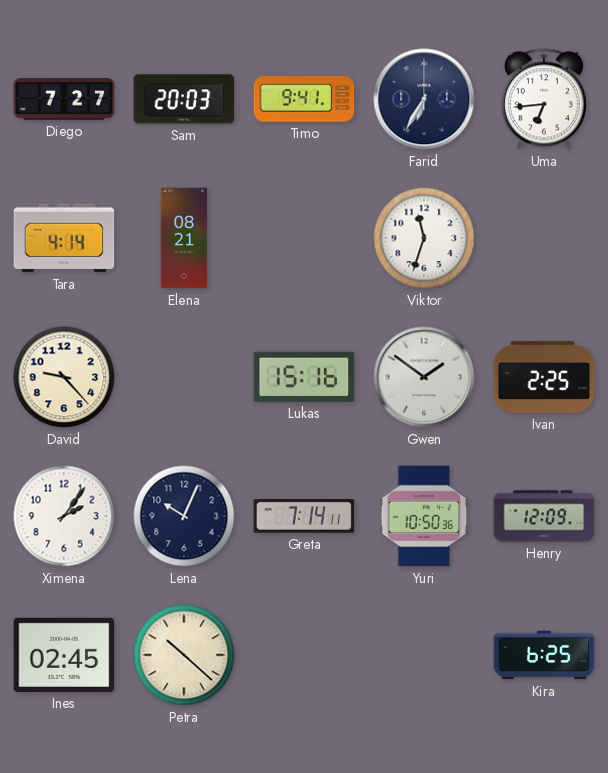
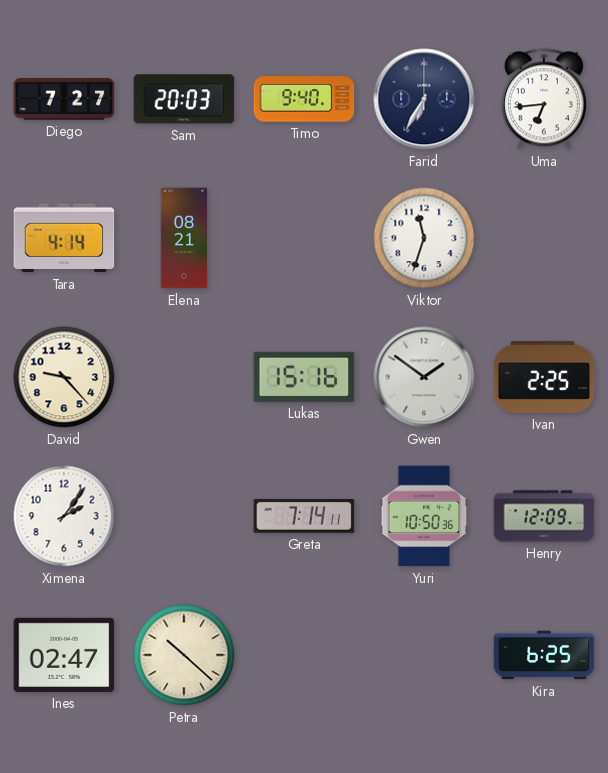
Timo: 9:41 -> 9:40
Lena: 10:04 -> none
Ines: 02:45 -> 02:47
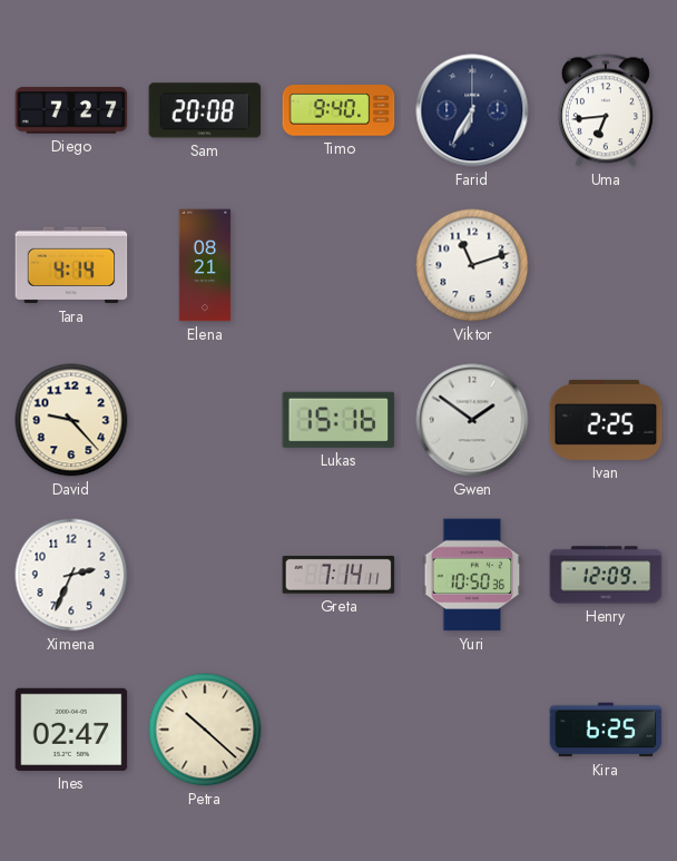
Sam: 20:03 -> 20:08
Viktor: 11:33 -> 11:12
Ximena: 2:06 -> 2:34
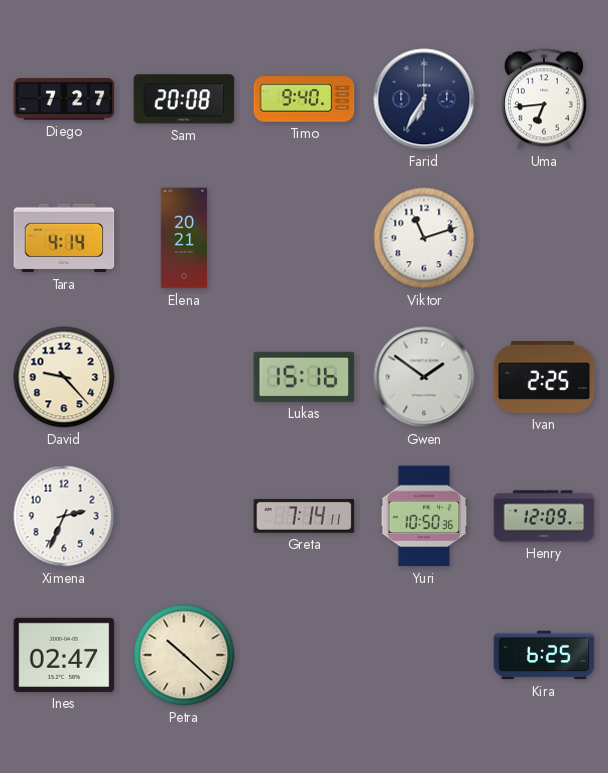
Elena: 08:21 -> 20:21
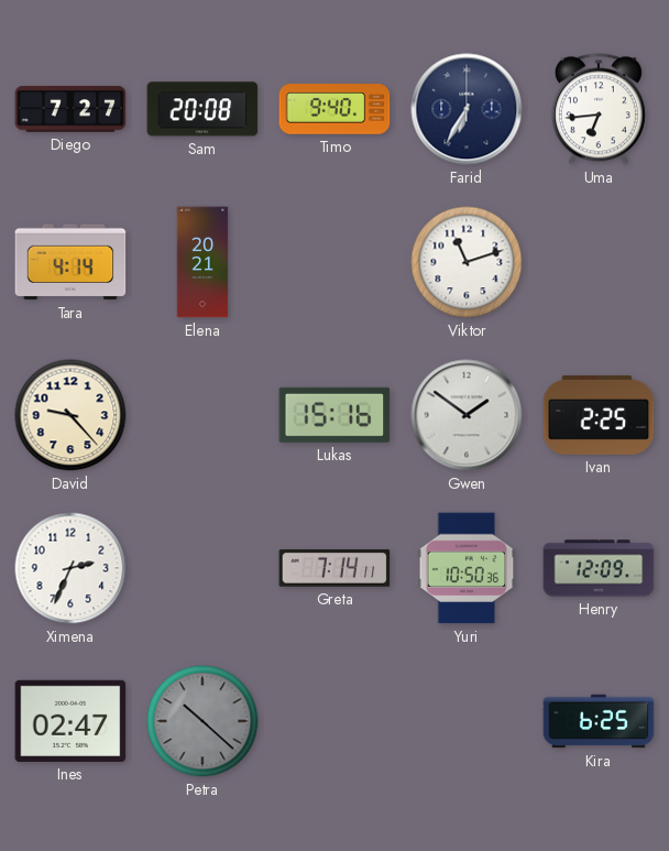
Petra dial: cream -> grey
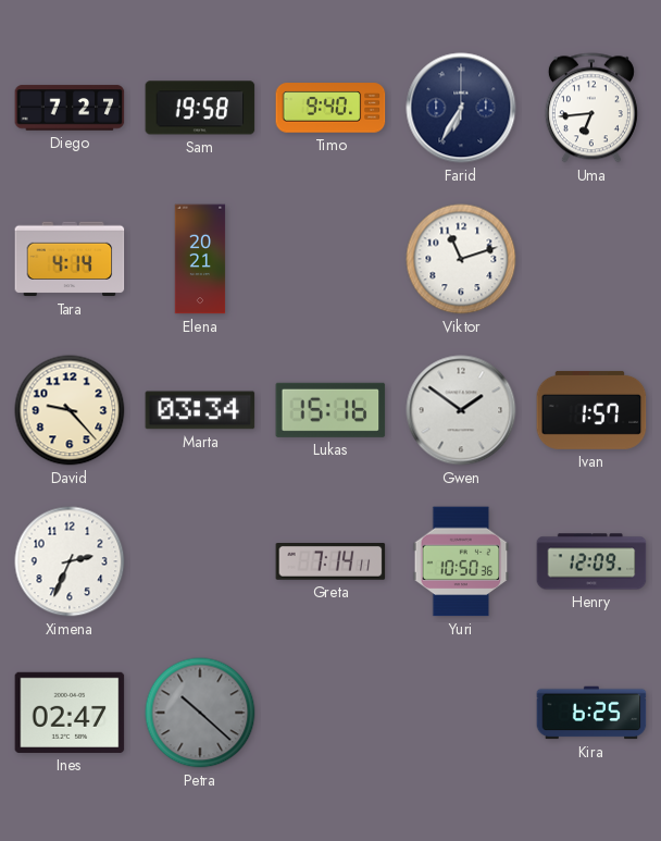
Sam: 20:08 -> 19:58
Marta: none -> 03:34
Ivan: 2:25 -> 1:57
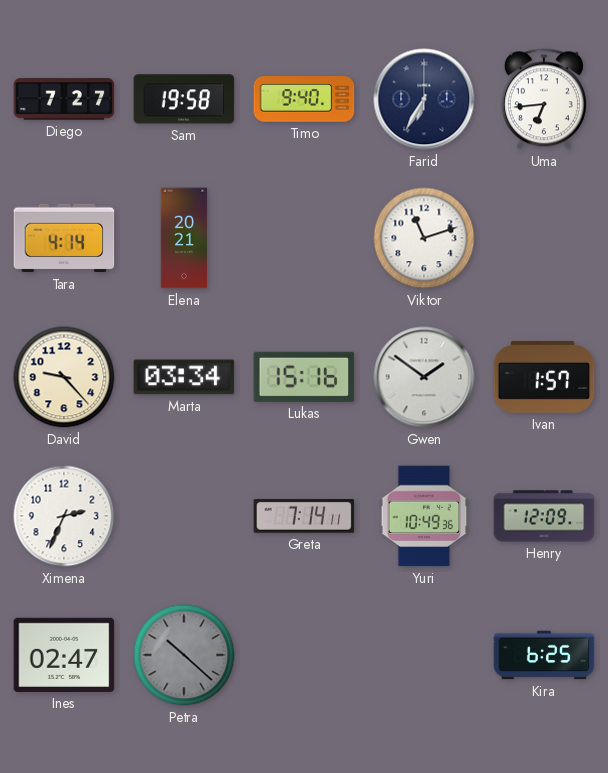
Yuri: 10:50 -> 10:49
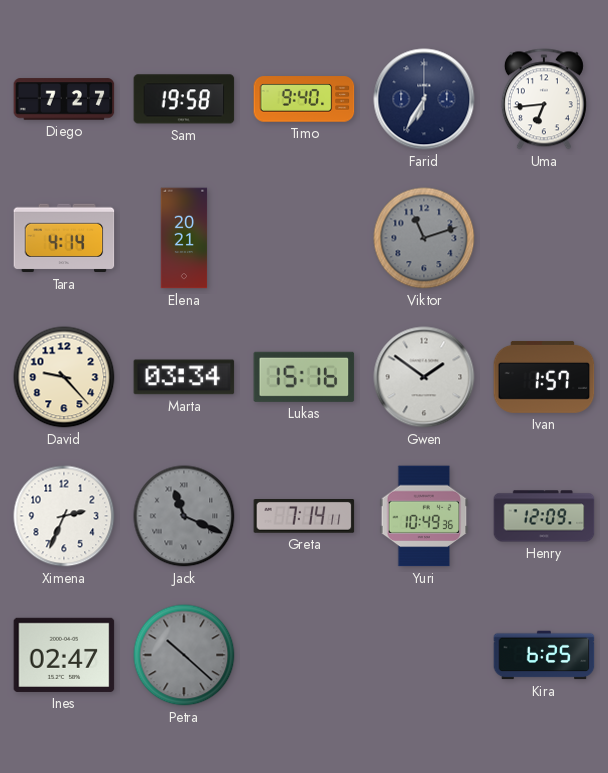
Viktor dial: white -> grey
Jack: none -> 11:19
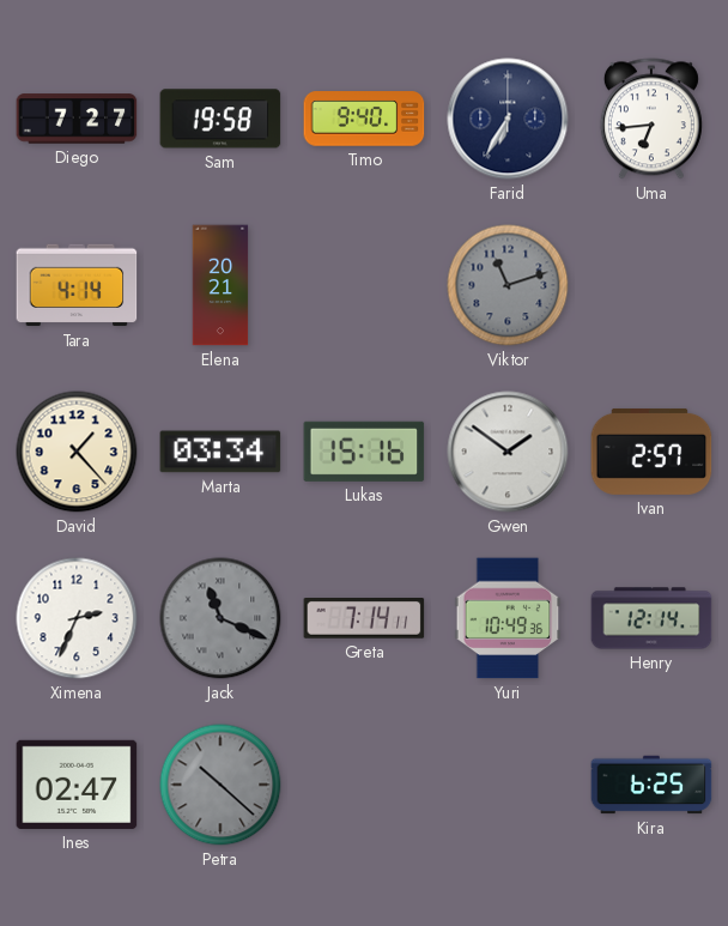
David: 9:23 -> 1:23
Ivan: 1:57 -> 2:57
Henry: 12:09 -> 12:14
